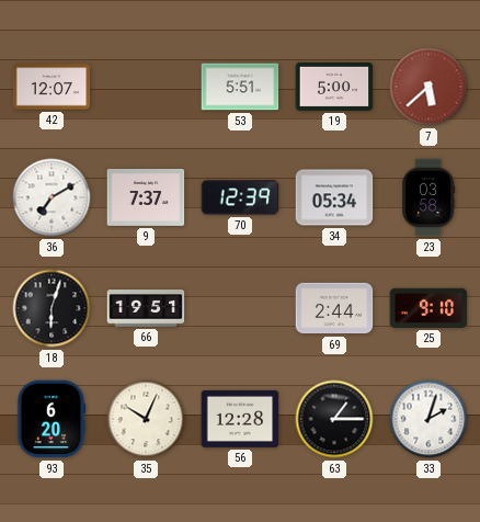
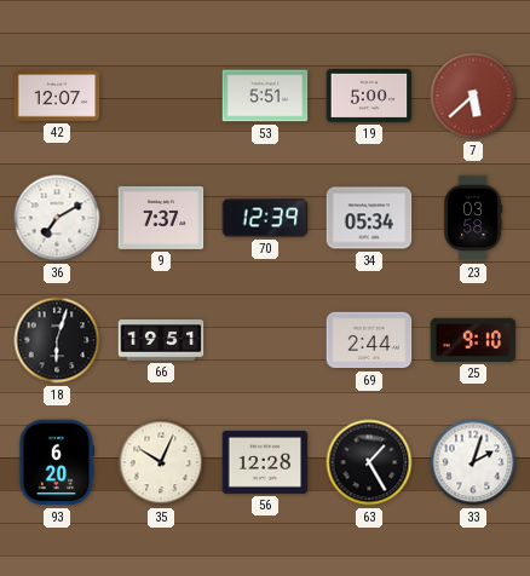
63: 1:15 -> 1:25
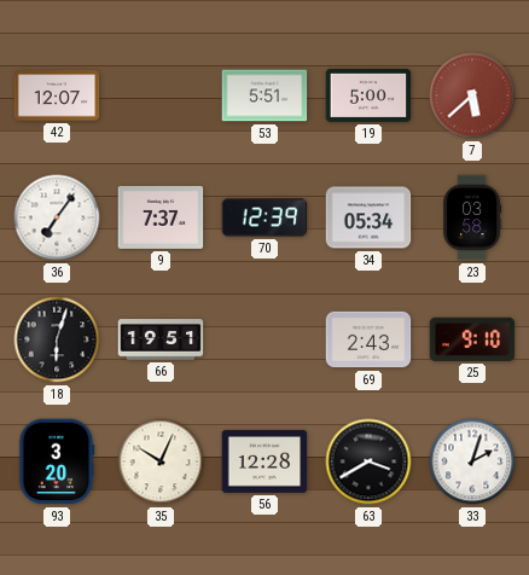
36: 7:10 -> 7:06
69: 2:44 -> 2:43
93: 6:20 -> 3:20
63: 1:25 -> 3:40
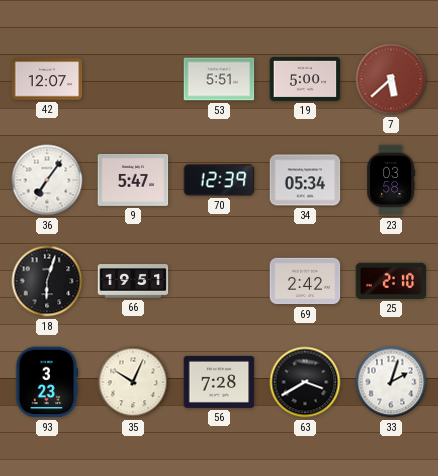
9: 7:37 -> 5:47
69: 2:43 -> 2:42
25: 9:10 -> 2:10
93: 3:20 -> 3:23
56: 12:28 -> 7:28
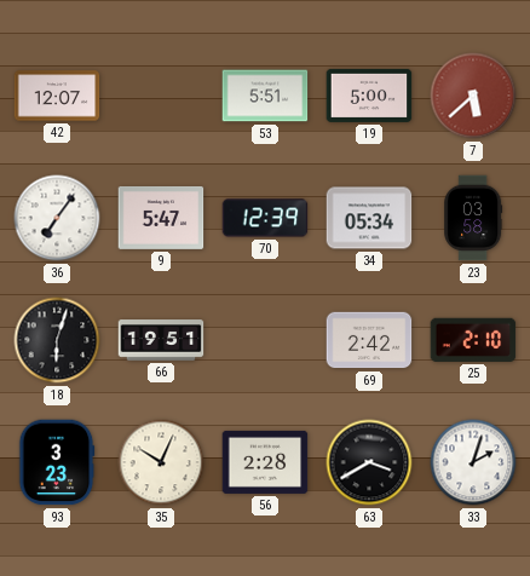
56: 7:28 -> 2:28
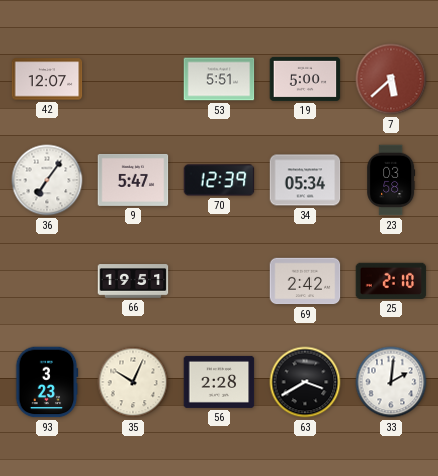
18: 6:03 -> none
33: 2:03 -> 2:01
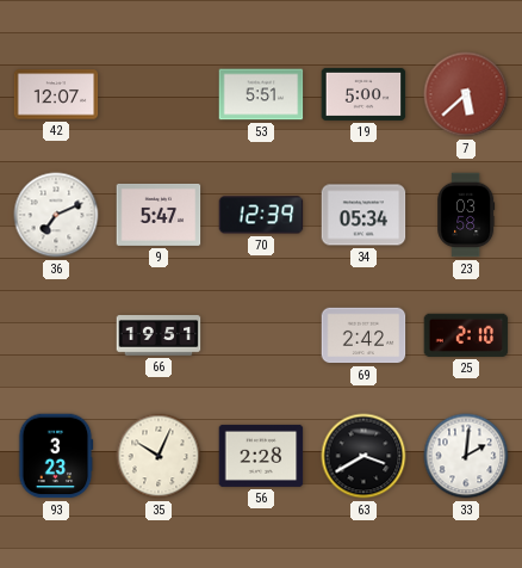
36: 7:06 -> 7:11
